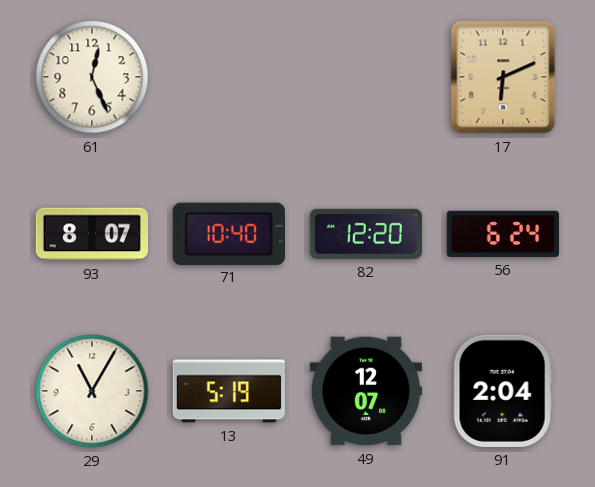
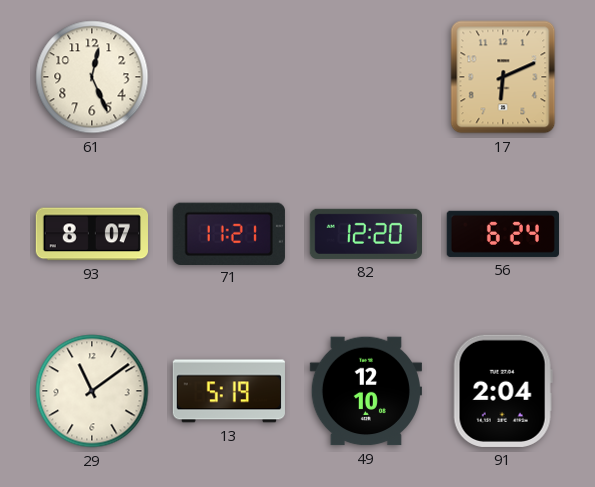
71: 10:40 -> 11:21
29: 11:05 -> 11:09
49: 12:07 -> 12:10
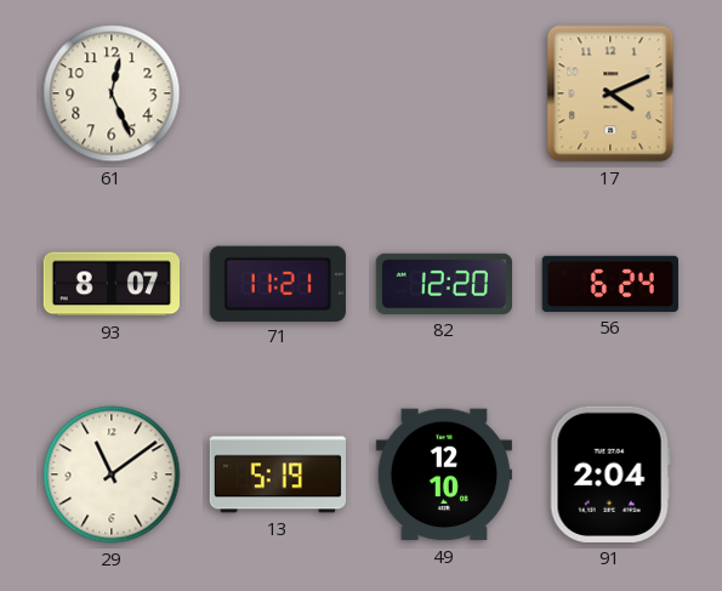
17: 6:11 -> 4:11
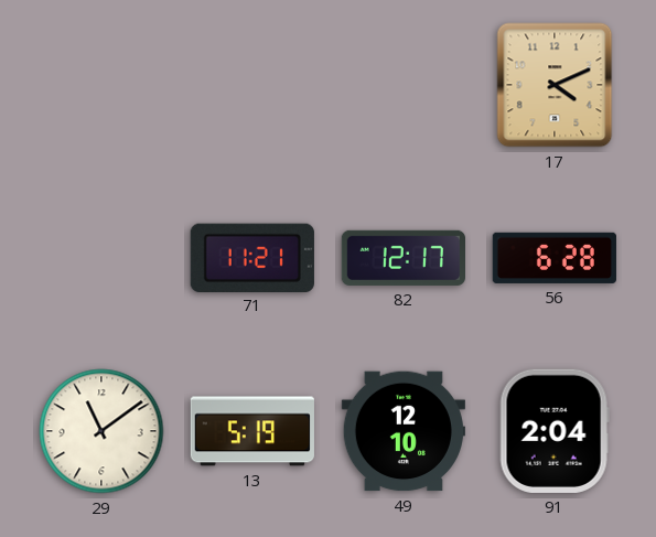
61: 12:26 -> none
93: 8:07 -> none
82: 12:20 -> 12:17
56: 6:24 -> 6:28
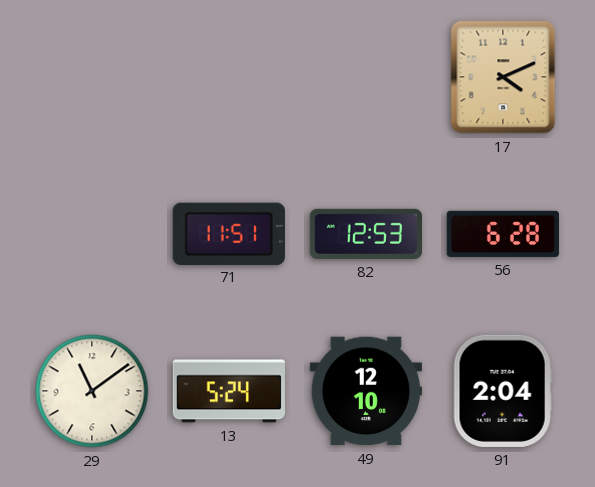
71: 11:21 -> 11:51
82: 12:17 -> 12:53
13: 5:19 -> 5:24
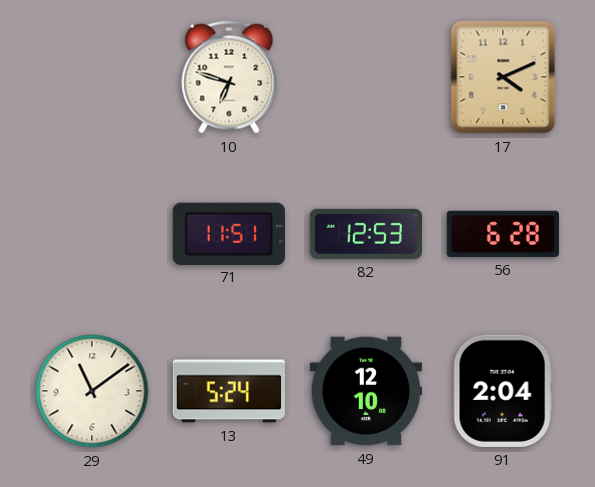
10: none -> 6:48
